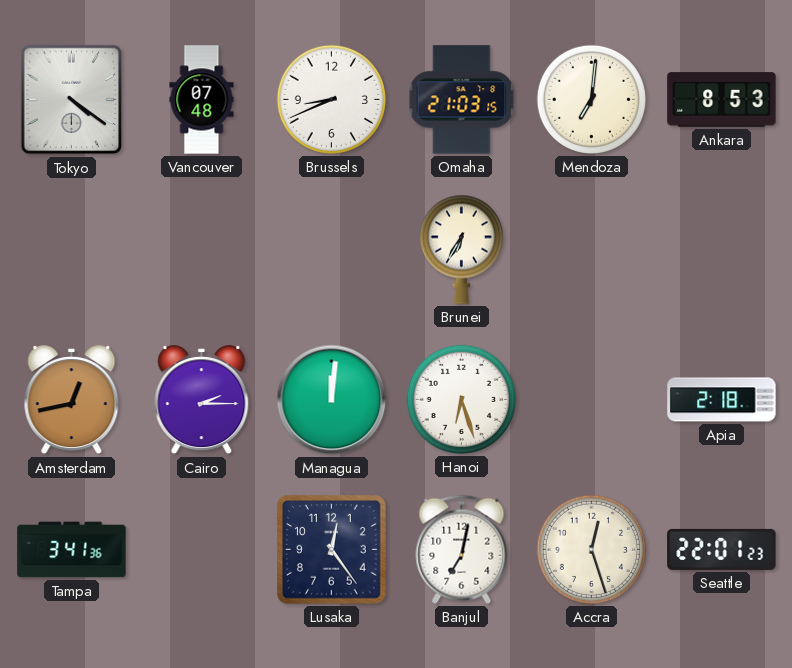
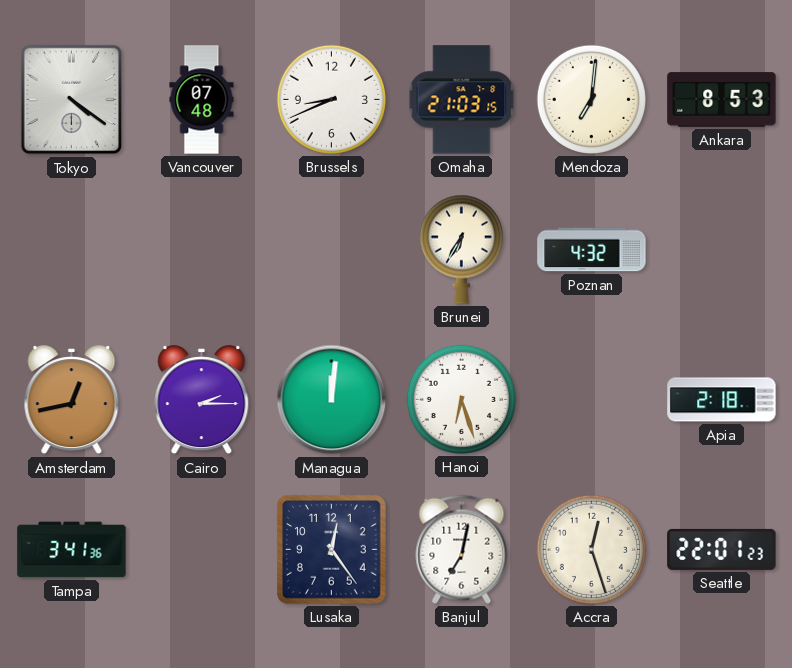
Poznan: none -> 4:32
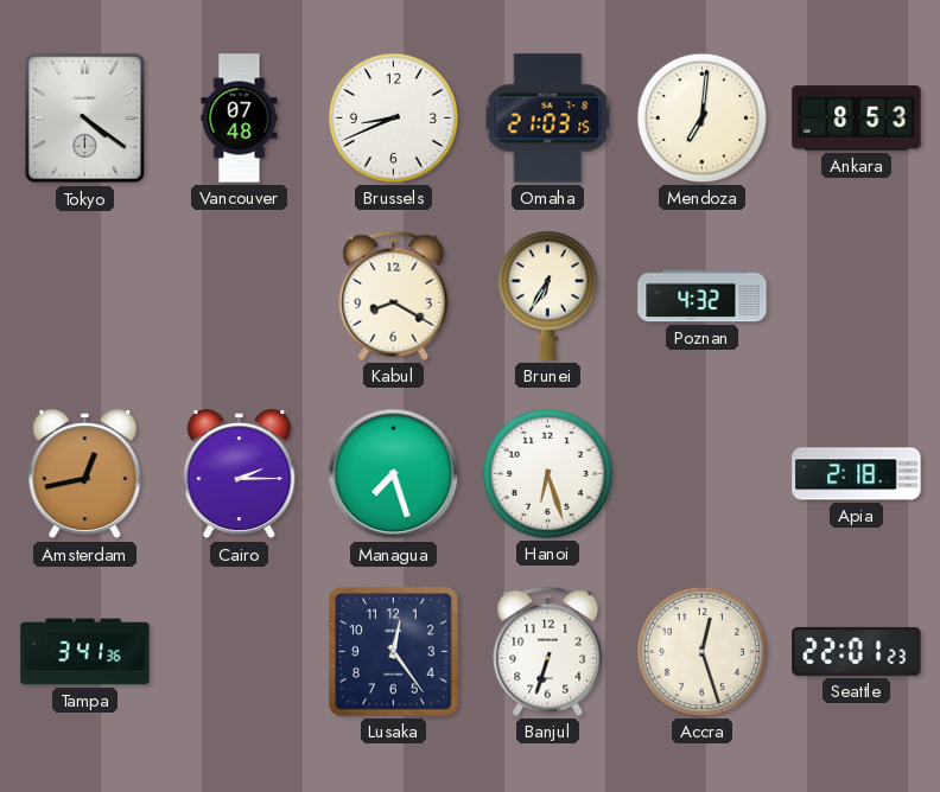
Kabul: none -> 8:20
Managua: 12:01 -> 7:27
Banjul: 7:02 -> 6:33
